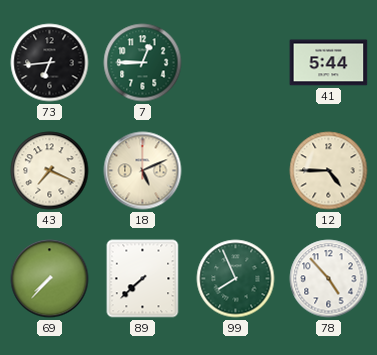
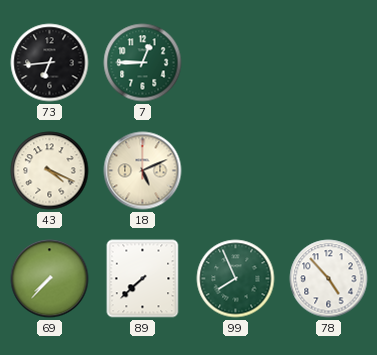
41: 5:44 -> none
43: 7:19 -> 4:19
12: 4:45 -> none
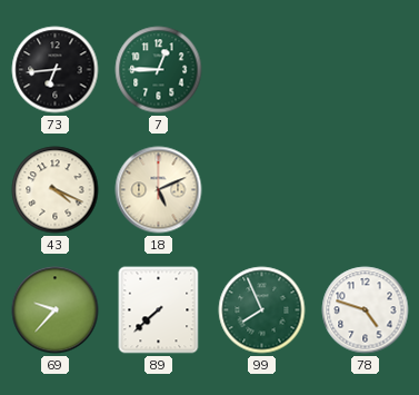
69: 7:37 -> 9:37
78: 4:53 -> 4:48
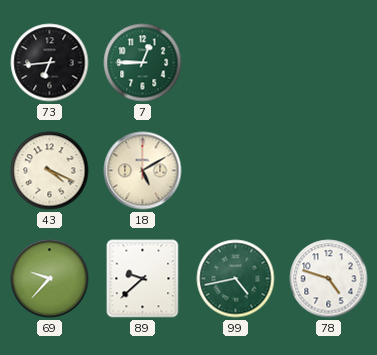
18: 5:11 -> 5:10
89: 7:38 -> 9:38
99: 7:56 -> 4:43
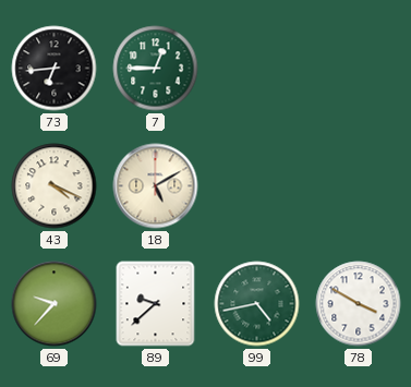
78: 4:48 -> 3:50
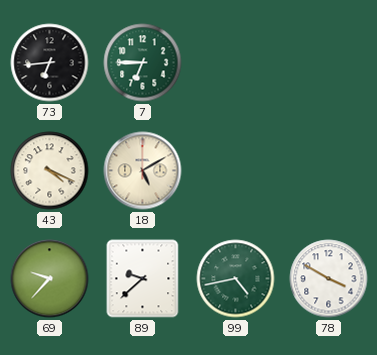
7: 12:45 -> 6:45
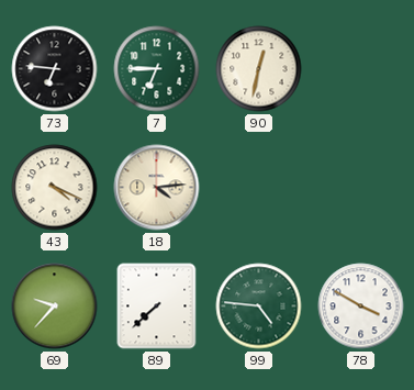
73: 6:44 -> 6:46
90: none -> 12:32
18: 5:10 -> 4:14
89: 9:38 -> 7:38
99: 4:43 -> 4:46
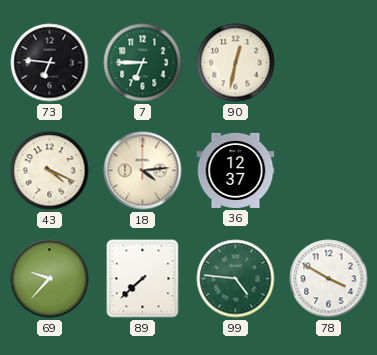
36: none -> 12:37
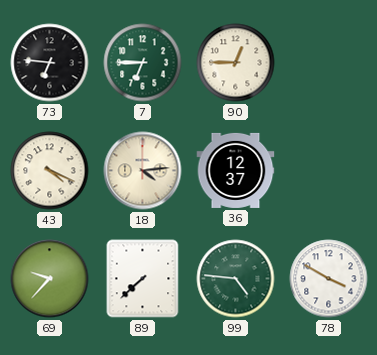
90: 12:32 -> 12:45
